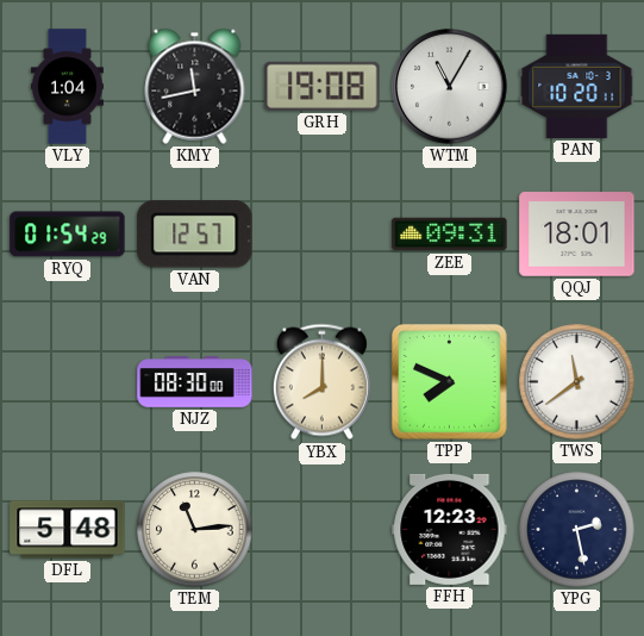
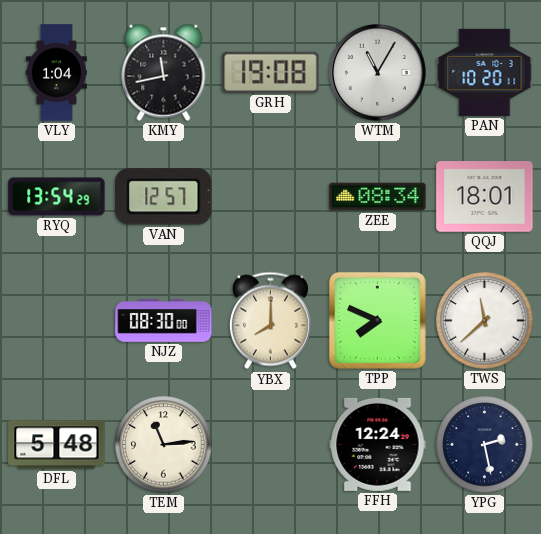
RYQ: 01:54 -> 13:54
ZEE: 09:31 -> 08:34
TWS: 11:39 -> 11:38
FFH: 12:23 -> 12:24
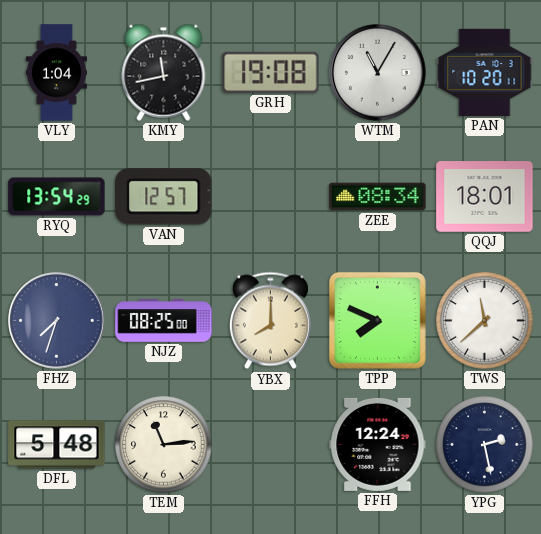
FHZ: none -> 7:33
NJZ: 08:30 -> 08:25
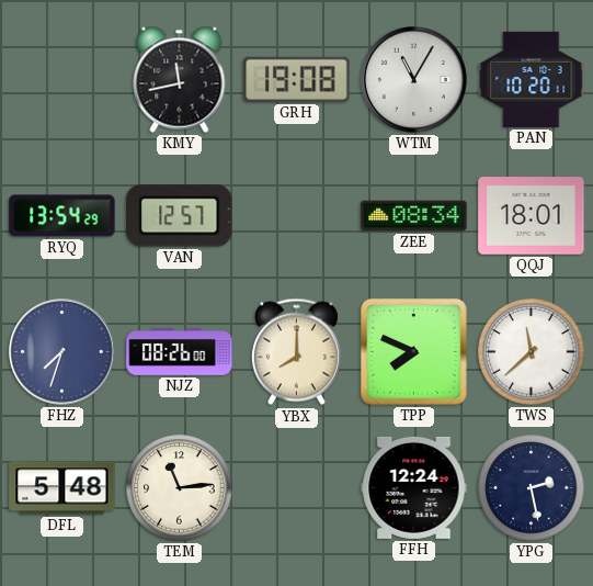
VLY: 1:04 -> none
NJZ: 08:25 -> 08:26
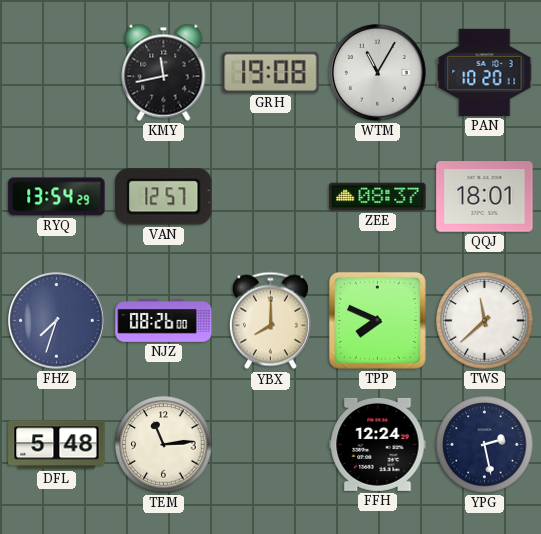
ZEE: 08:34 -> 08:37
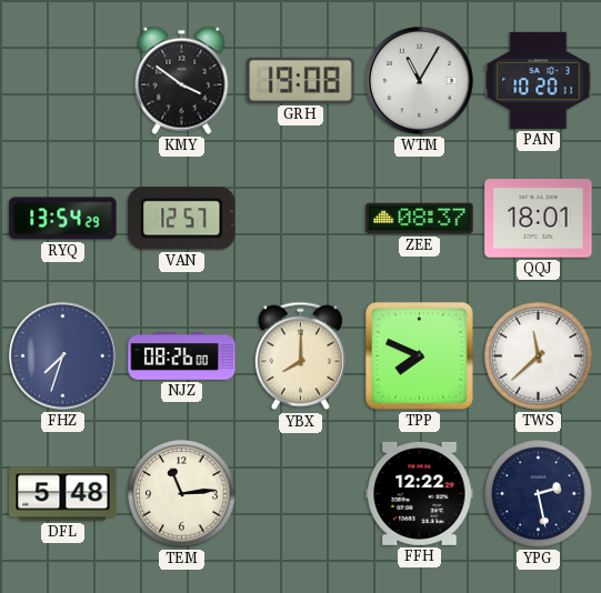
KMY: 11:43 -> 3:51
FFH: 12:24 -> 12:22
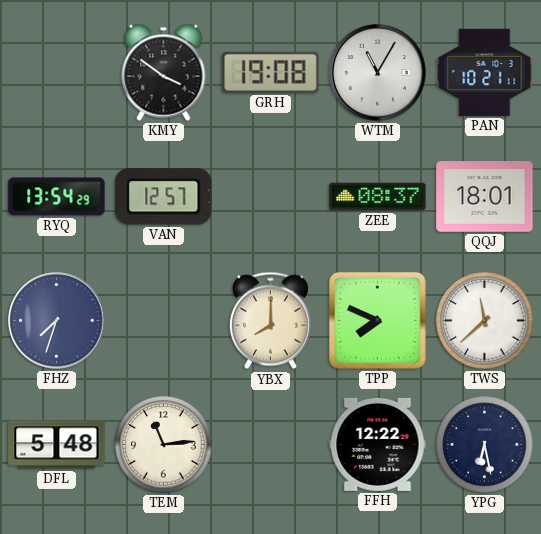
PAN: 10:20 -> 10:21
NJZ: 08:26 -> none
YPG: 2:28 -> 6:28
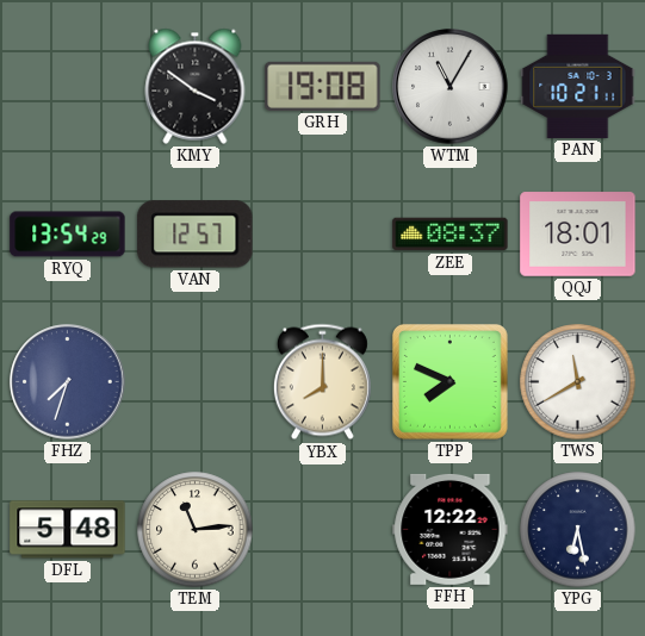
TWS: 11:38 -> 11:40
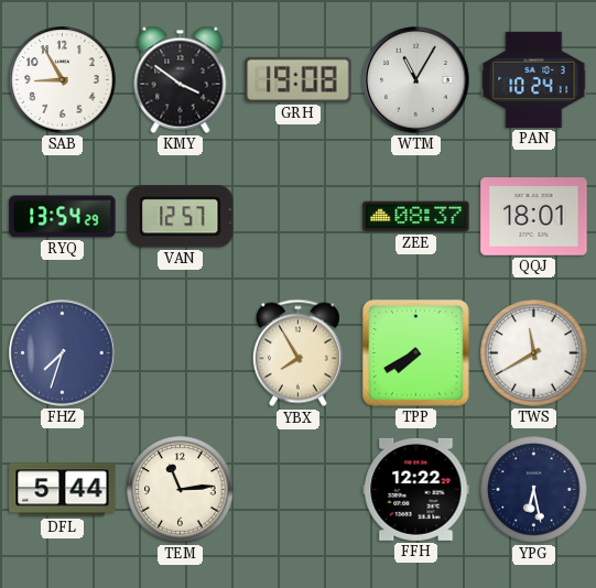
SAB: none -> 8:55
PAN: 10:21 -> 10:24
YBX: 8:00 -> 7:55
TPP: 7:49 -> 7:40
DFL: 5:48 -> 5:44
